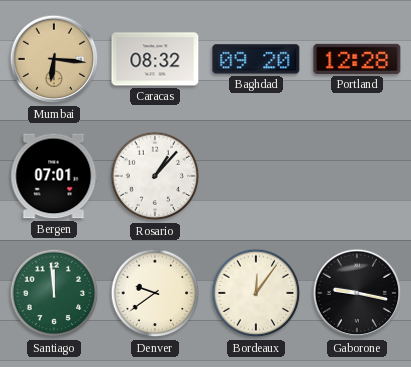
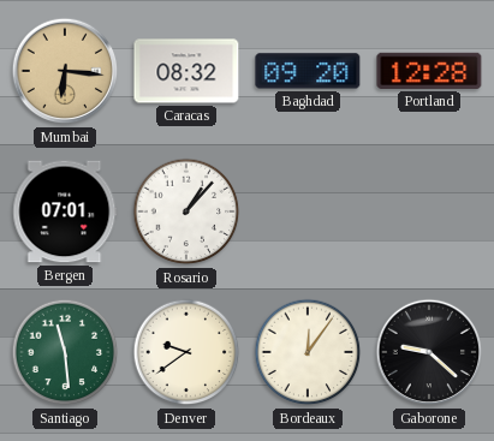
Santiago: 11:59 -> 11:29
Gaborone: 9:17 -> 9:22
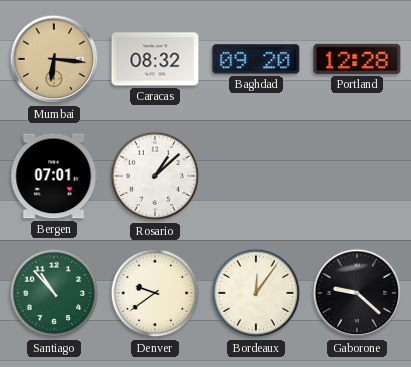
Rosario: 1:07 -> 1:08
Santiago: 11:29 -> 10:53
